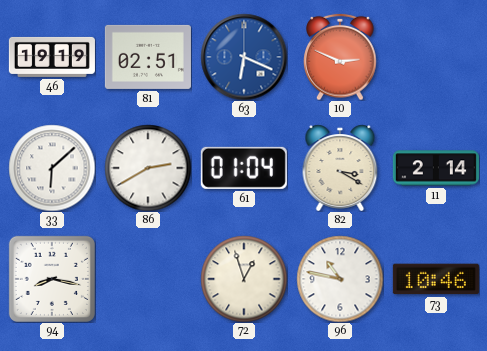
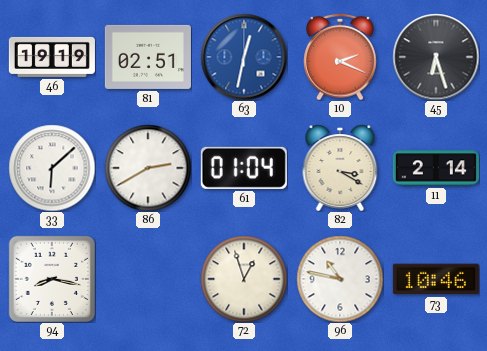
63: 6:19 -> 12:32
10: 2:49 -> 2:19
45: none -> 6:27
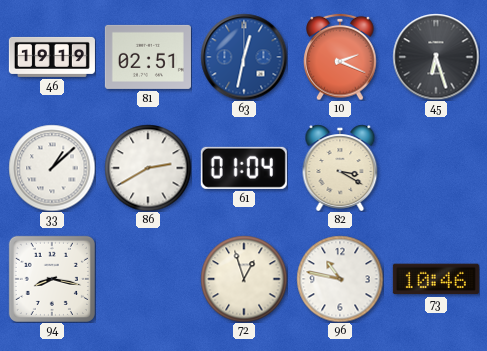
33: 6:08 -> 1:08
11: 2:14 -> none
